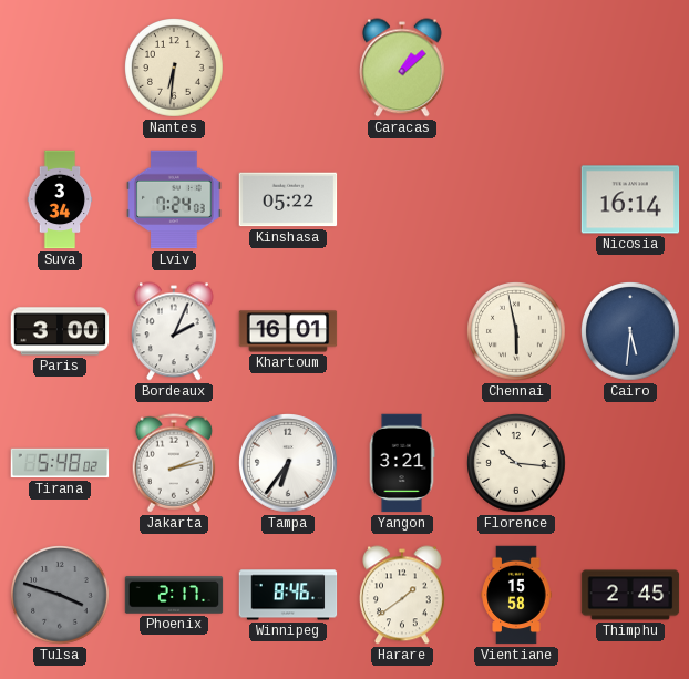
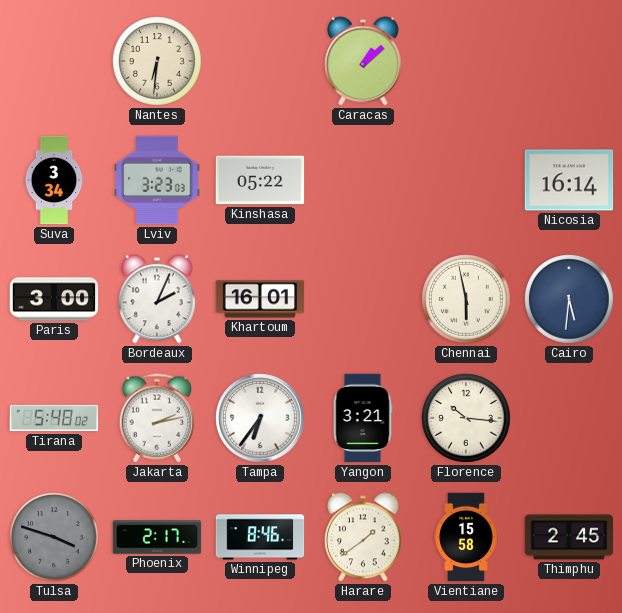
Lviv: 7:24 -> 3:23
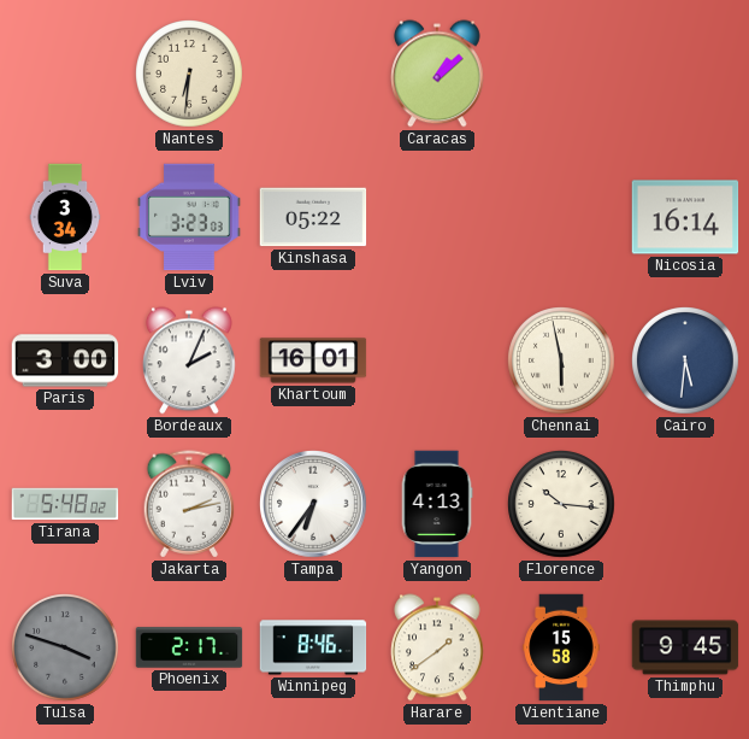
Yangon: 3:21 -> 4:13
Thimphu: 2:45 -> 9:45
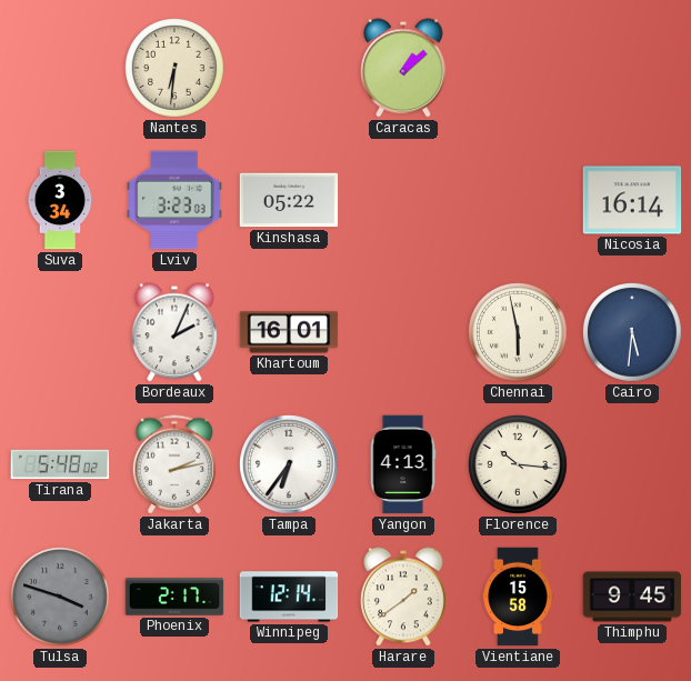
Paris: 3:00 -> none
Winnipeg: 8:46 -> 12:14
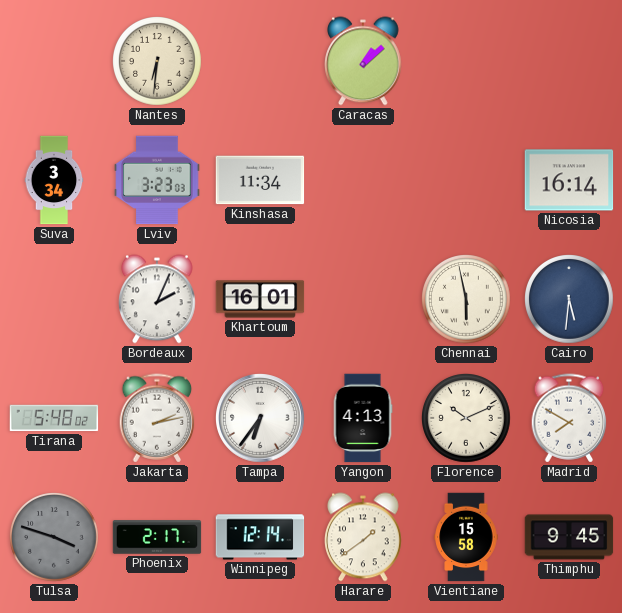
Kinshasa: 05:22 -> 11:34
Florence: 10:16 -> 10:11
Madrid: none -> 7:50
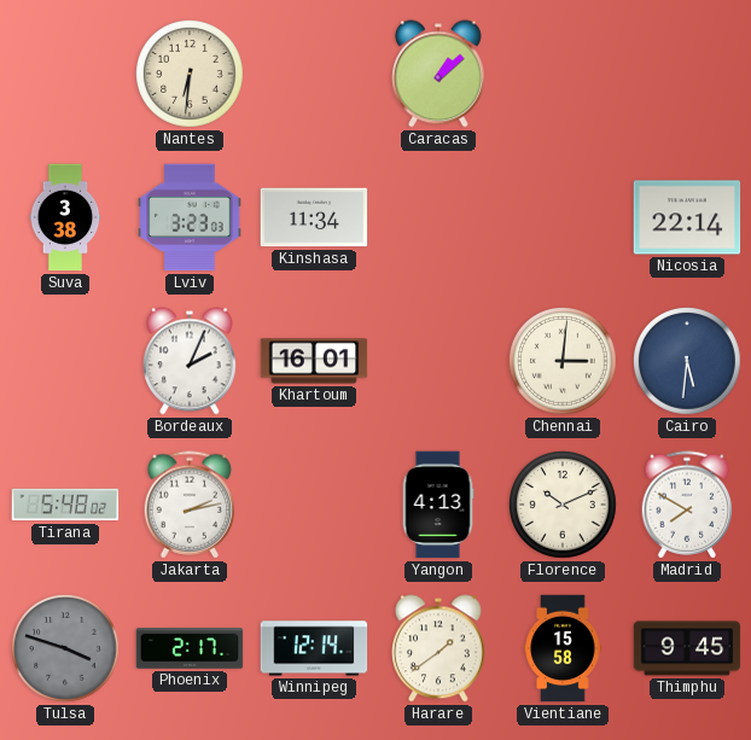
Suva: 3:34 -> 3:38
Nicosia: 16:14 -> 22:14
Chennai: 5:58 -> 3:01
Tampa: 6:36 -> none
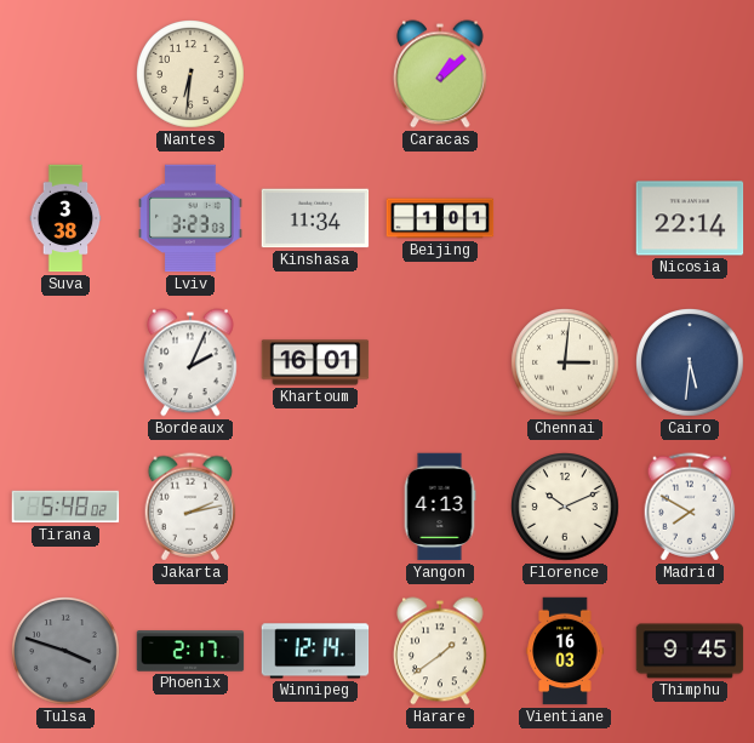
Beijing: none -> 1:01
Vientiane: 15:58 -> 16:03
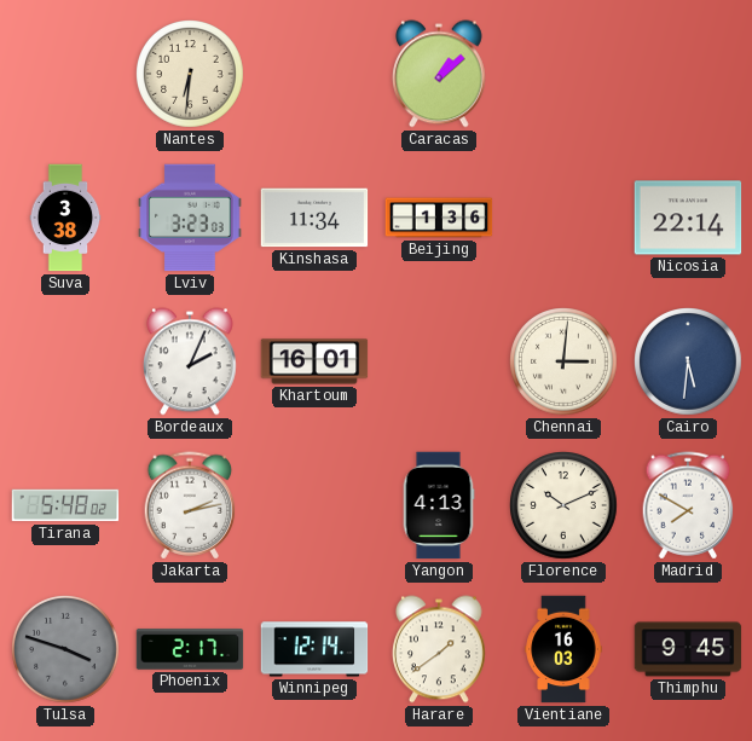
Beijing: 1:01 -> 1:36
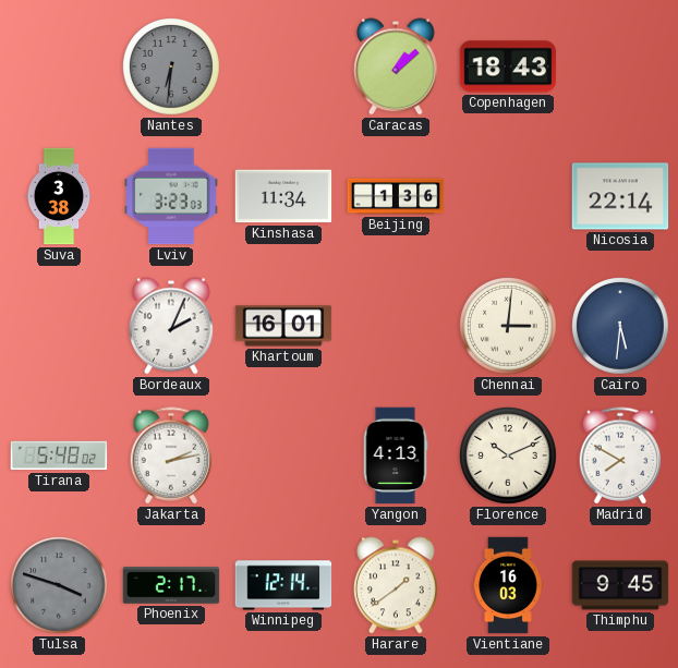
Nantes dial: cream -> grey
Copenhagen: none -> 18:43
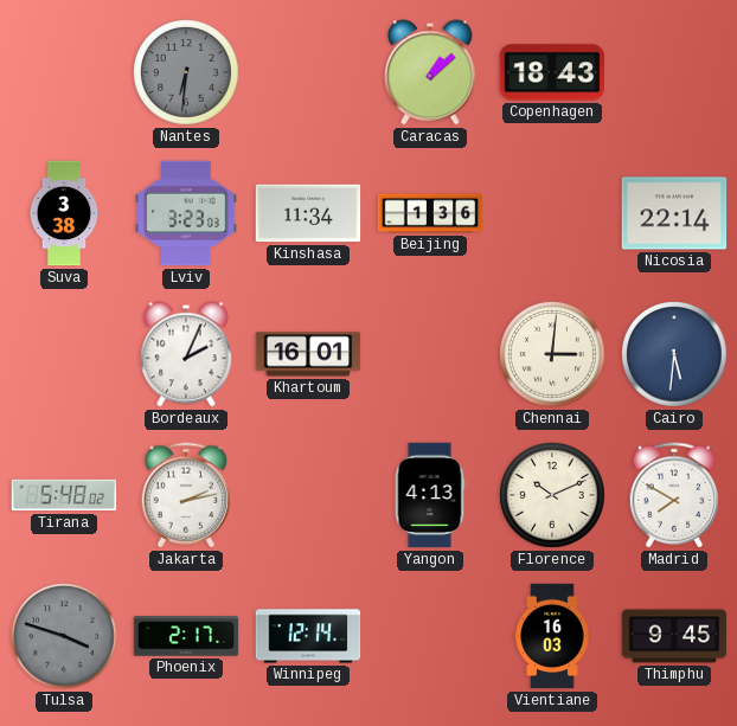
Harare: 1:39 -> none
